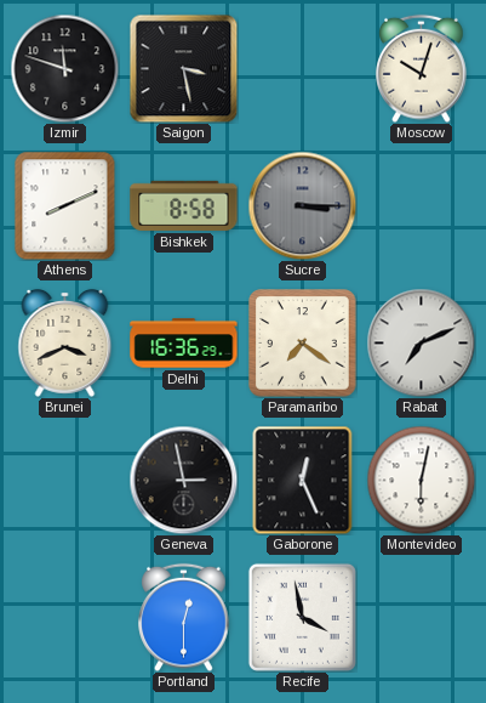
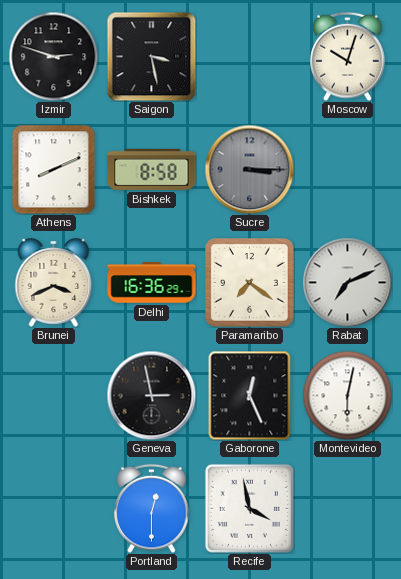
Izmir: 11:48 -> 2:48
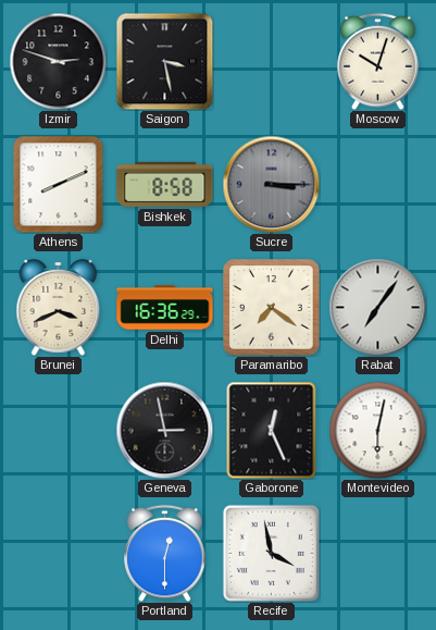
Rabat: 7:11 -> 7:06
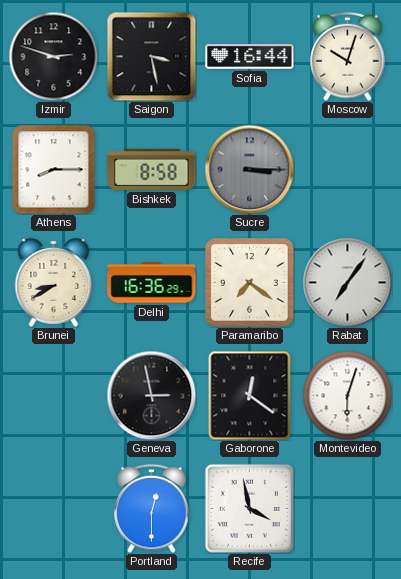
Sofia: none -> 16:44
Athens: 8:11 -> 8:15
Brunei: 3:41 -> 8:40
Gaborone: 12:26 -> 12:21
Montevideo: 6:02 -> 6:03
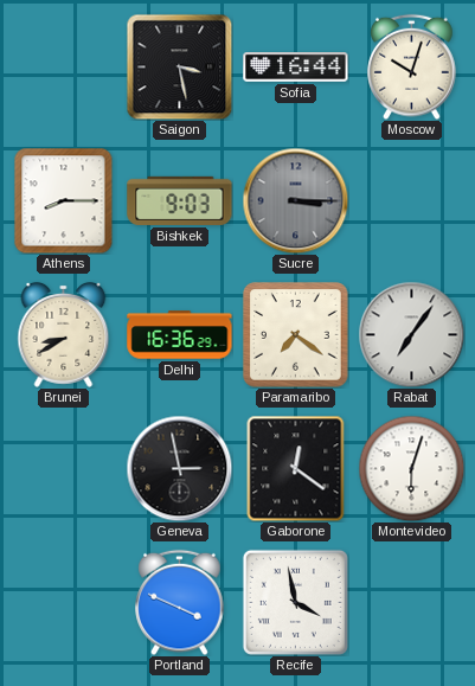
Izmir: 2:48 -> none
Bishkek: 8:58 -> 9:03
Portland: 12:30 -> 3:49
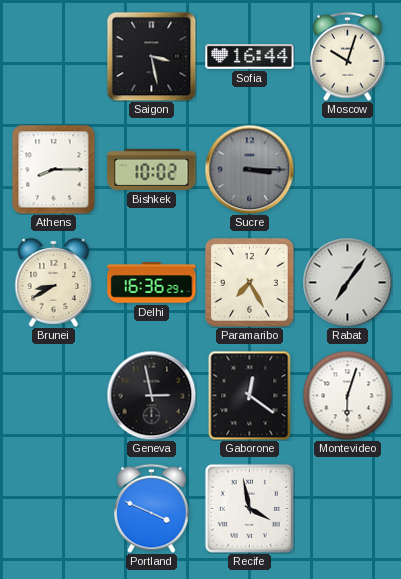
Bishkek: 9:03 -> 10:02
Paramaribo: 7:21 -> 7:25
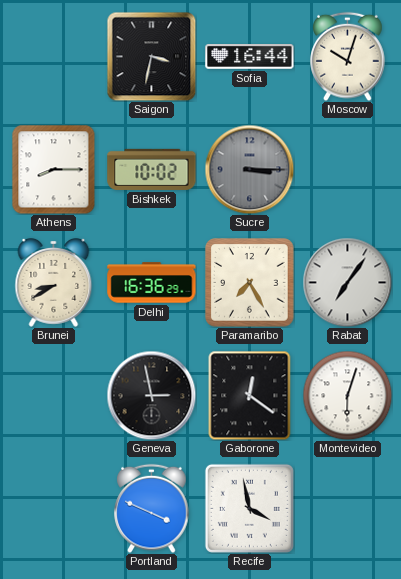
Saigon: 3:28 -> 3:32
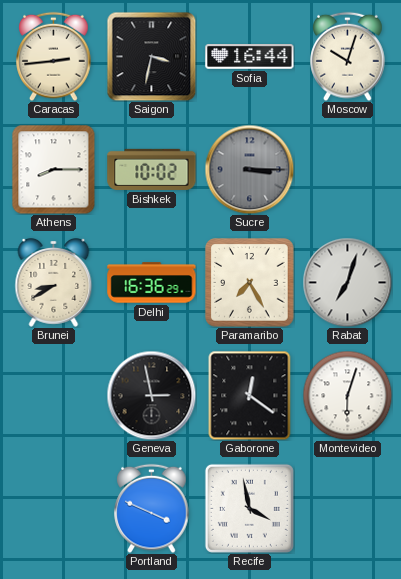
Caracas: none -> 2:44
Rabat: 7:06 -> 7:03
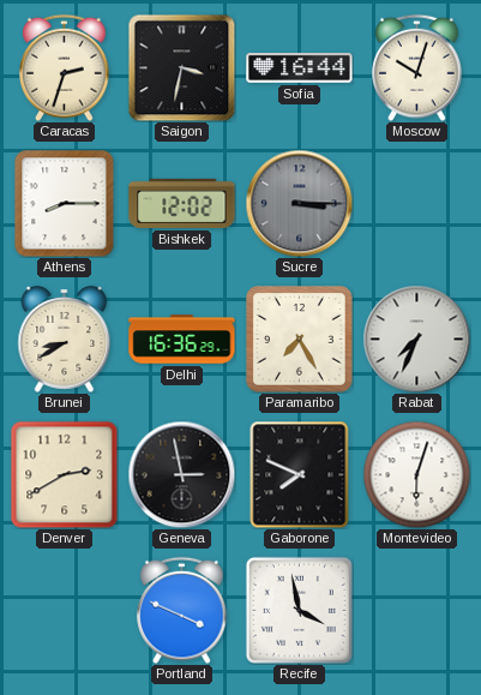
Caracas: 2:44 -> 2:33
Bishkek: 10:02 -> 12:02
Rabat: 7:03 -> 7:34
Denver: none -> 2:40
Gaborone: 12:21 -> 7:49
